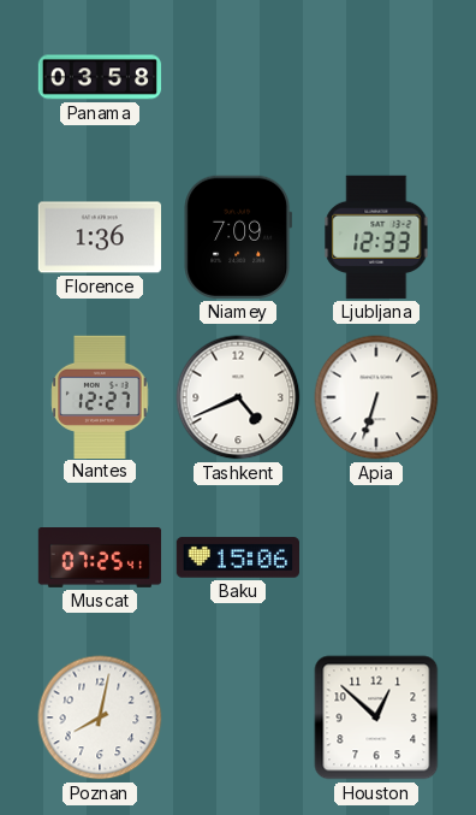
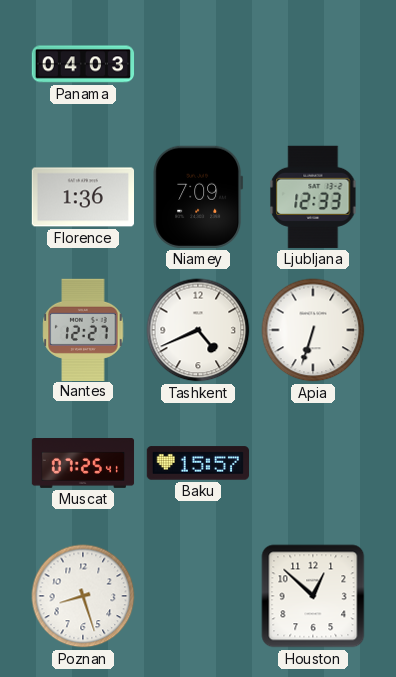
Panama: 03:58 -> 04:03
Baku: 15:06 -> 15:57
Poznan: 8:02 -> 8:27
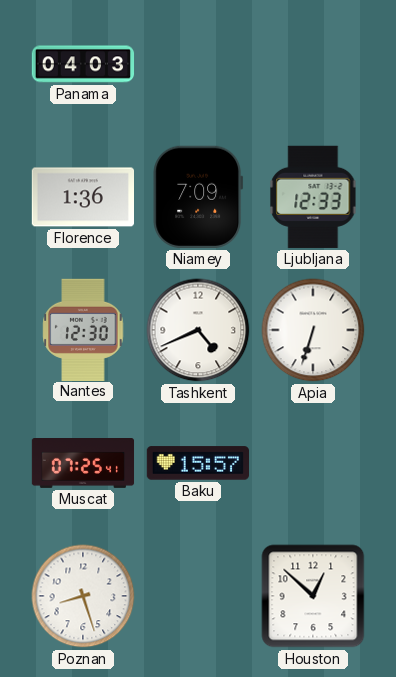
Nantes: 12:27 -> 12:30
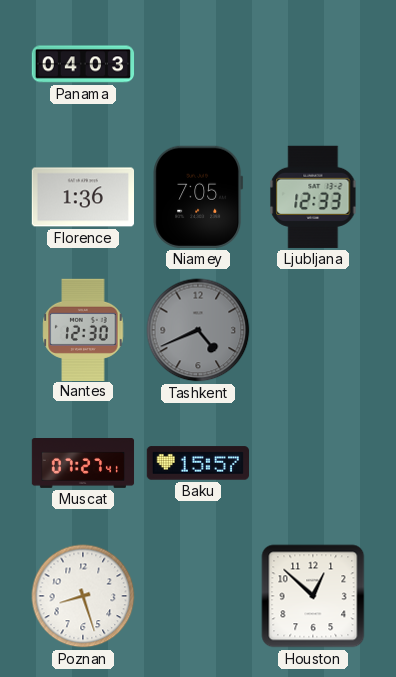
Niamey: 7:09 -> 7:05
Tashkent dial: white -> grey
Apia: 6:33 -> none
Muscat: 07:25 -> 07:27
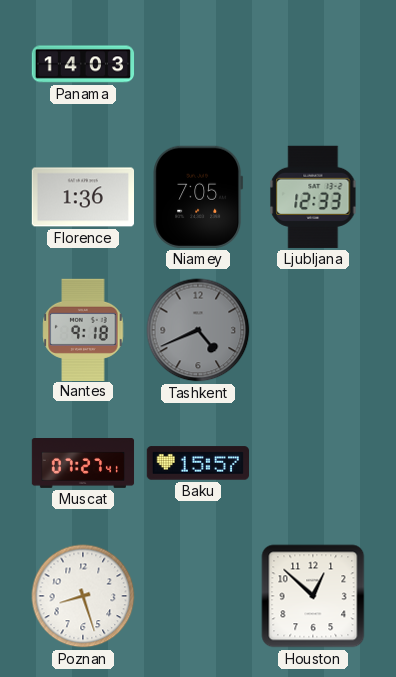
Panama: 04:03 -> 14:03
Nantes: 12:30 -> 9:18
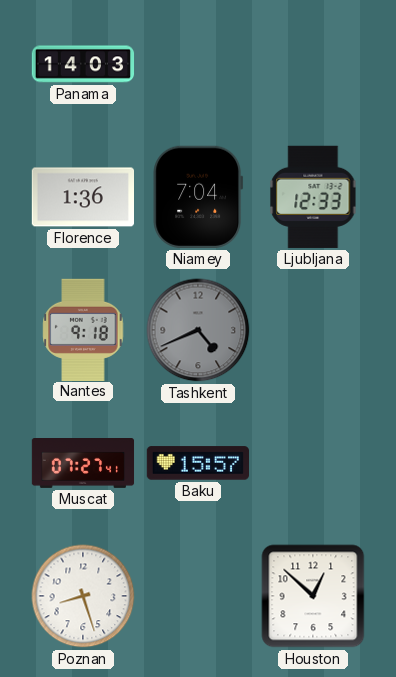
Niamey: 7:05 -> 7:04
